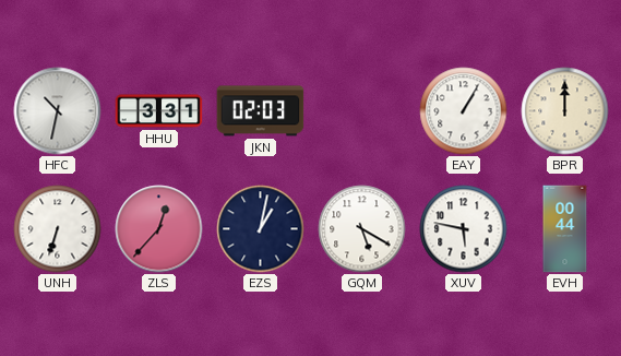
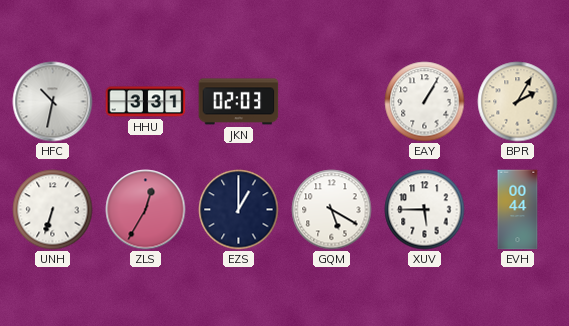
BPR: 12:00 -> 2:05
ZLS: 12:37 -> 12:35
EZS: 1:02 -> 1:00
XUV: 5:47 -> 5:45
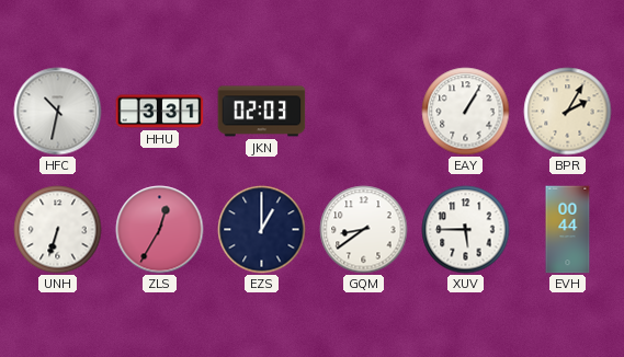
GQM: 5:20 -> 8:39
